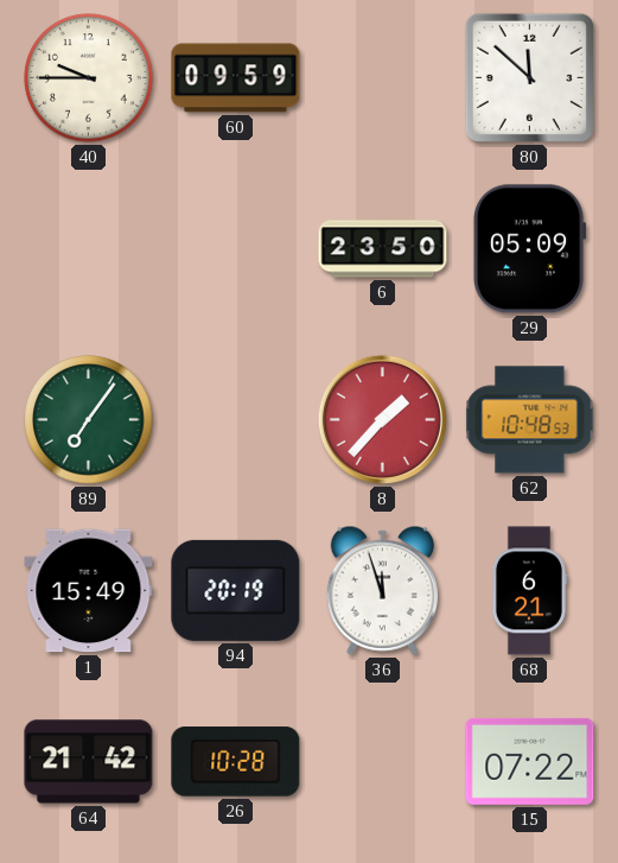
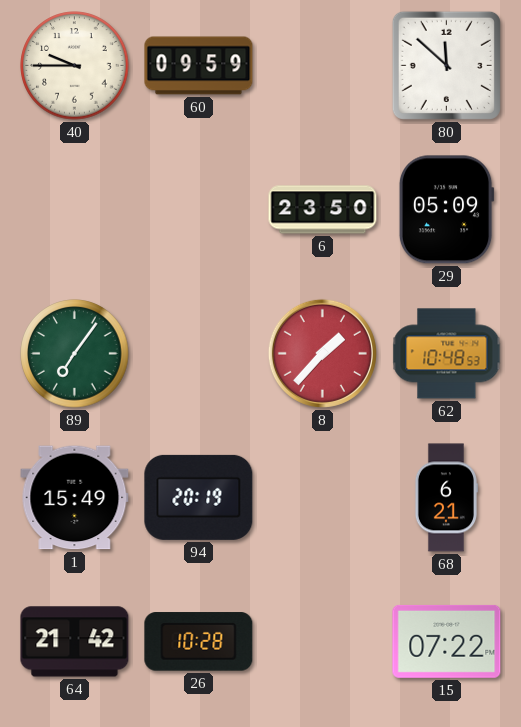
36: 11:57 -> none
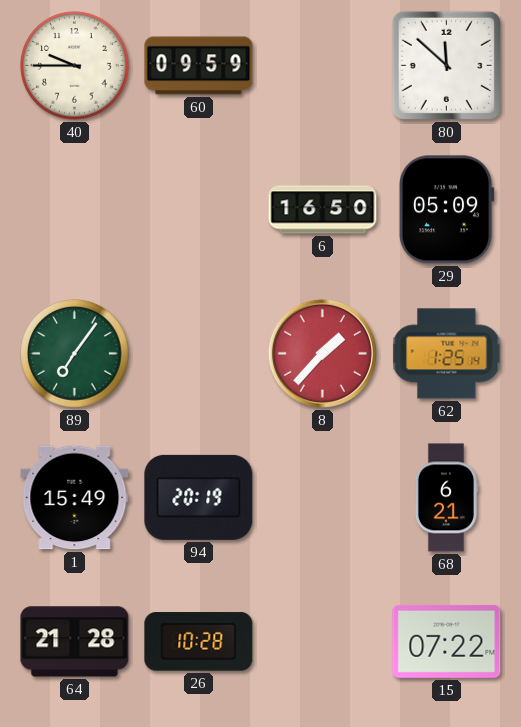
6: 23:50 -> 16:50
62: 10:48 -> 1:25
64: 21:42 -> 21:28
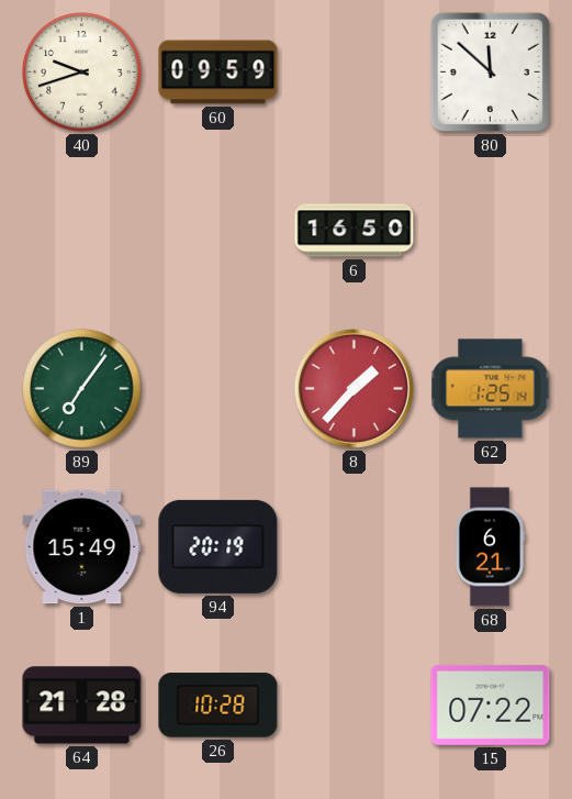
40: 9:45 -> 9:42
29: 05:09 -> none
